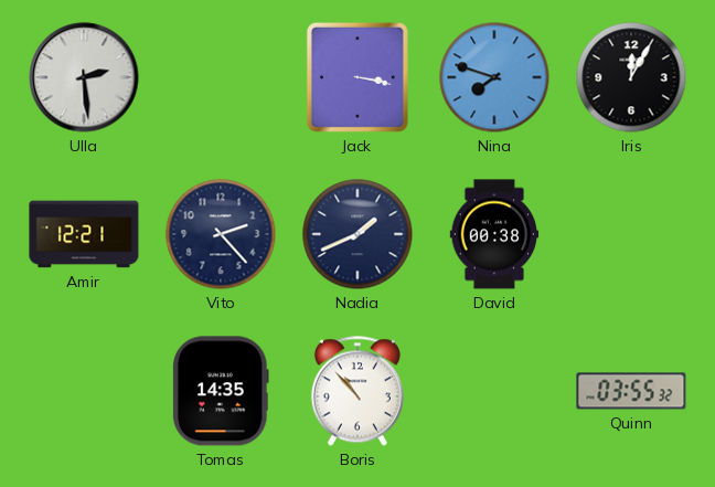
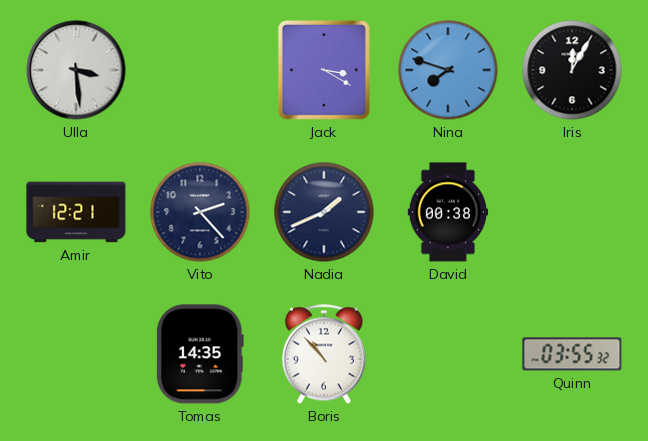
Ulla: 2:29 -> 3:29
Jack: 3:17 -> 3:20
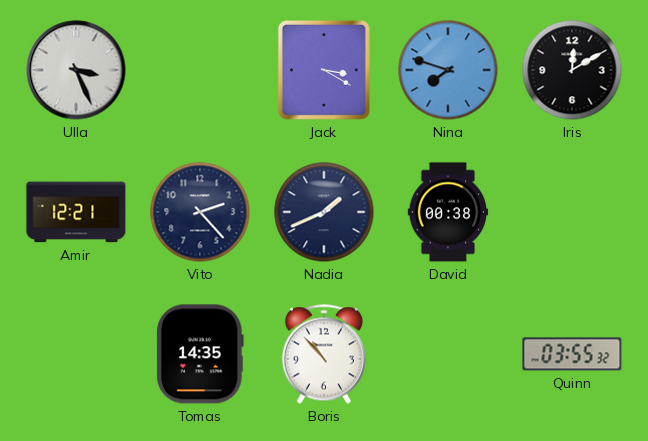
Ulla: 3:29 -> 3:26
Iris: 12:05 -> 12:10
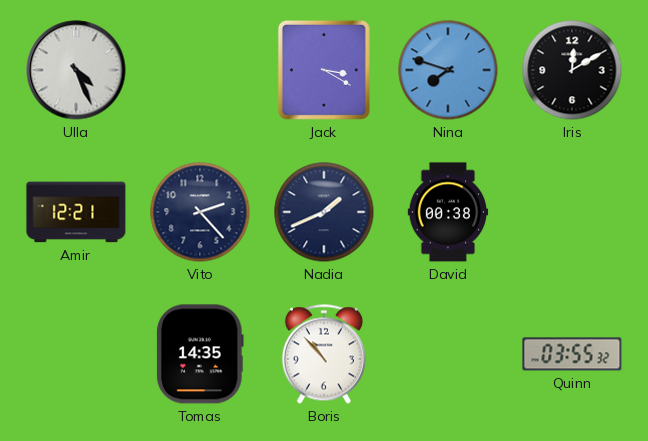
Ulla: 3:26 -> 4:26
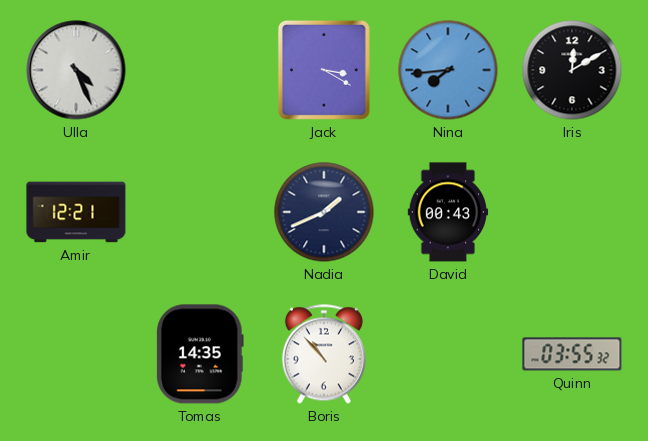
Nina: 7:48 -> 7:44
Vito: 2:23 -> none
David: 00:38 -> 00:43
